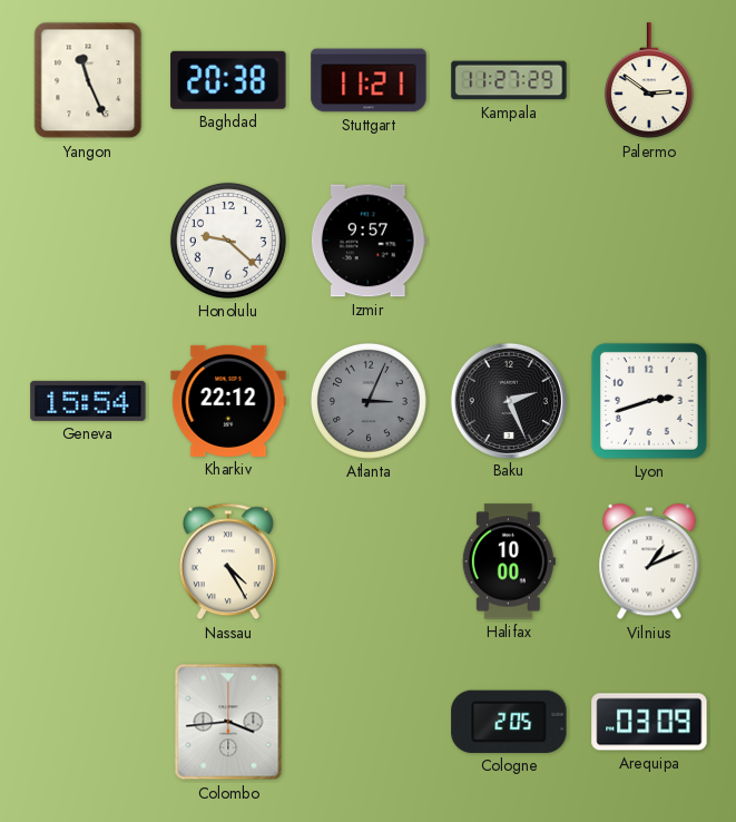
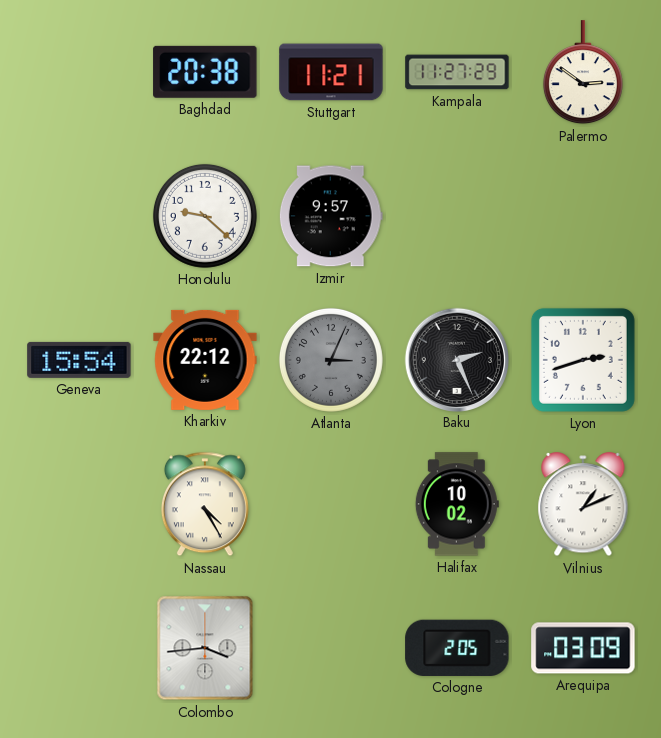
Yangon: 11:26 -> none
Halifax: 10:00 -> 10:02
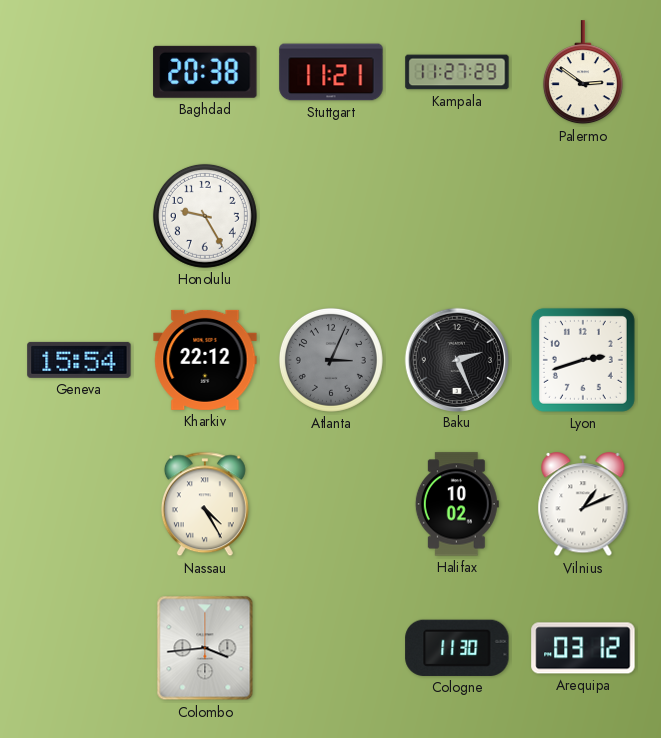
Honolulu: 9:22 -> 9:25
Izmir: 9:57 -> none
Cologne: 2:05 -> 11:30
Arequipa: 03:09 -> 03:12
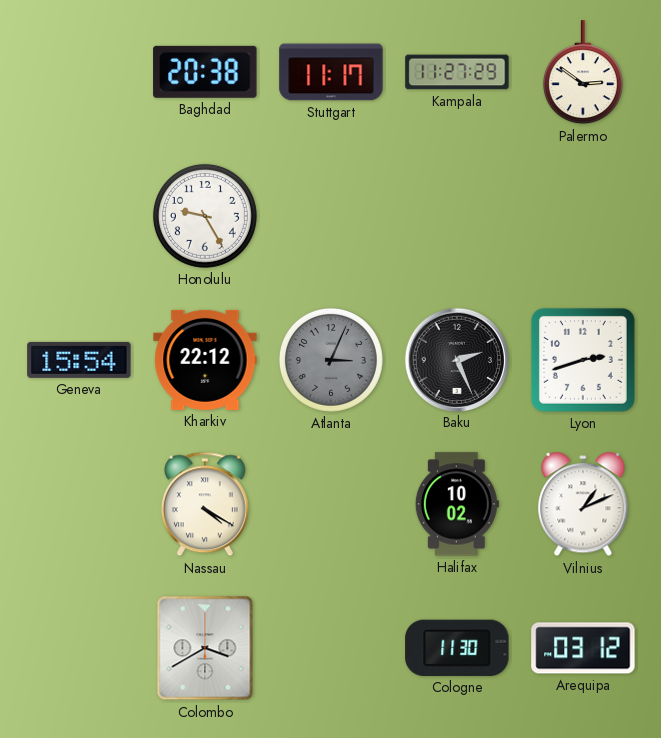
Stuttgart: 11:21 -> 11:17
Nassau: 4:25 -> 4:20
Colombo: 3:44 -> 3:40
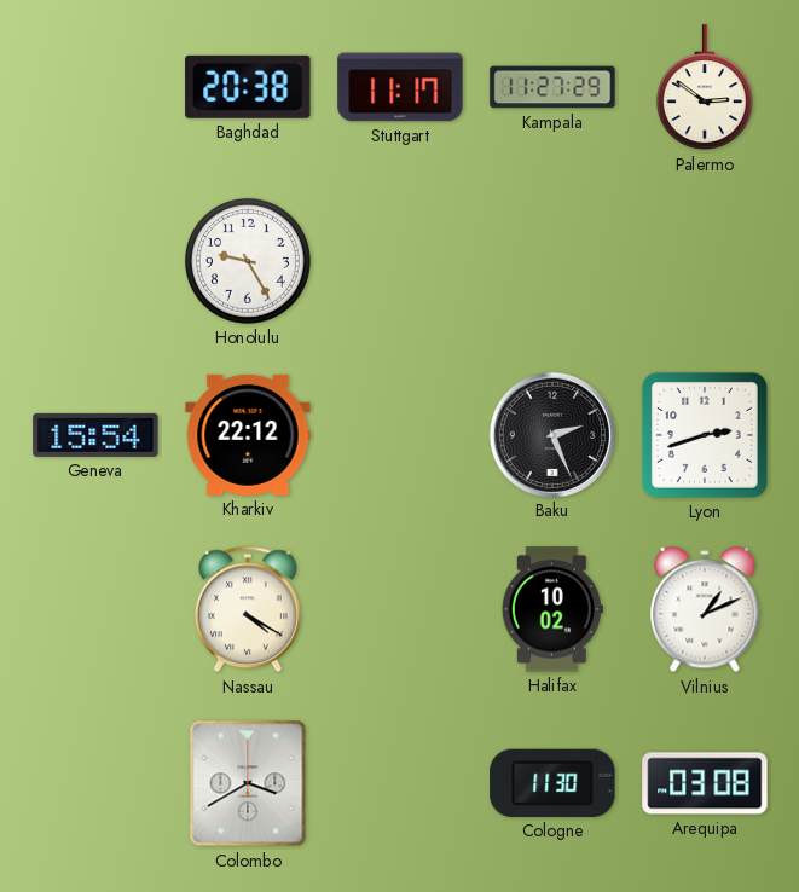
Atlanta: 3:04 -> none
Arequipa: 03:12 -> 03:08
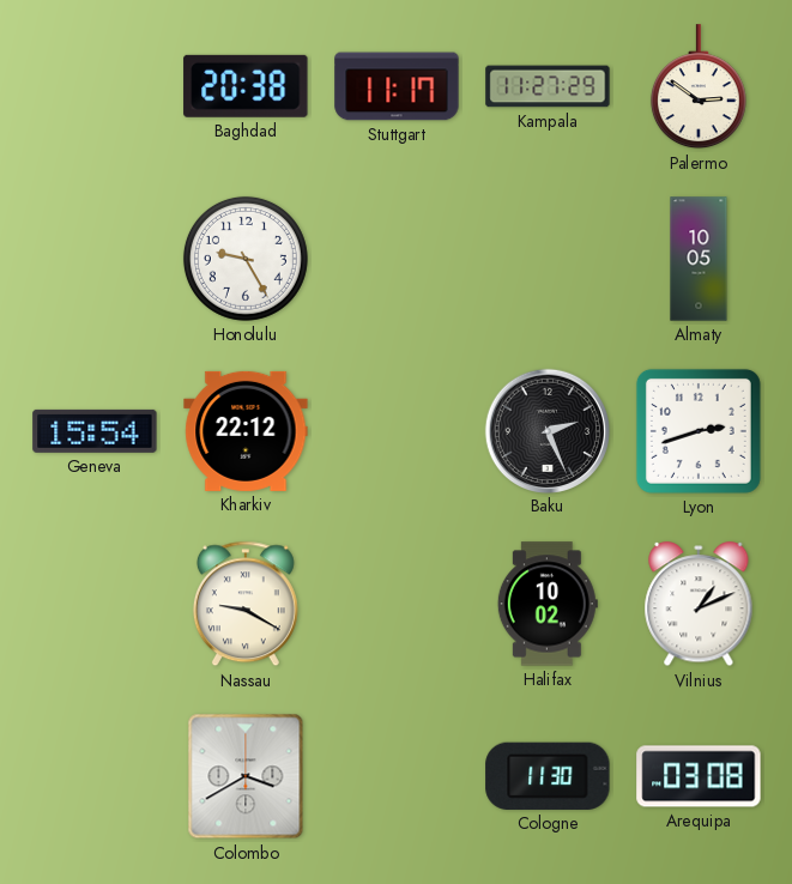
Almaty: none -> 10:05
Nassau: 4:20 -> 9:20
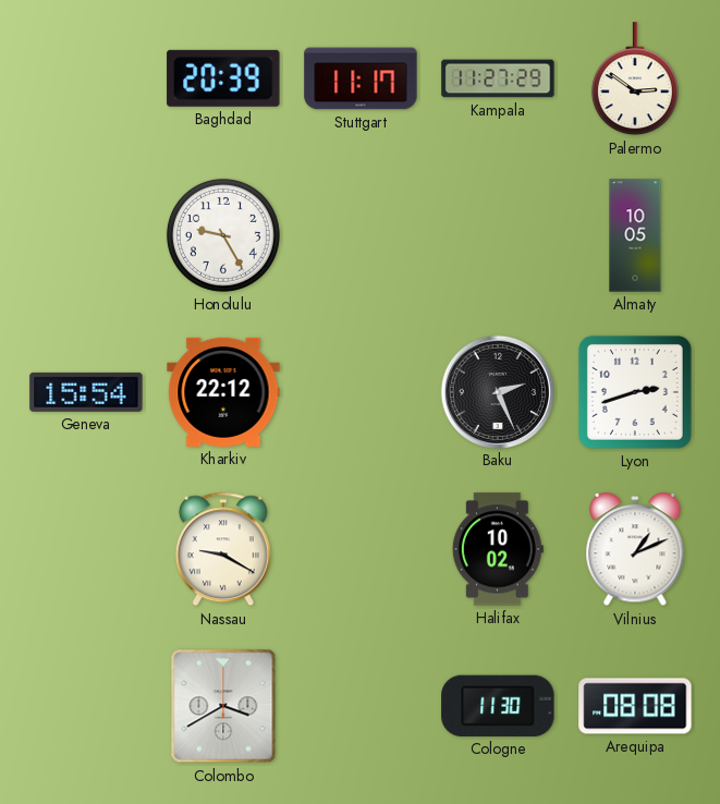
Baghdad: 20:38 -> 20:39
Arequipa: 03:08 -> 08:08
